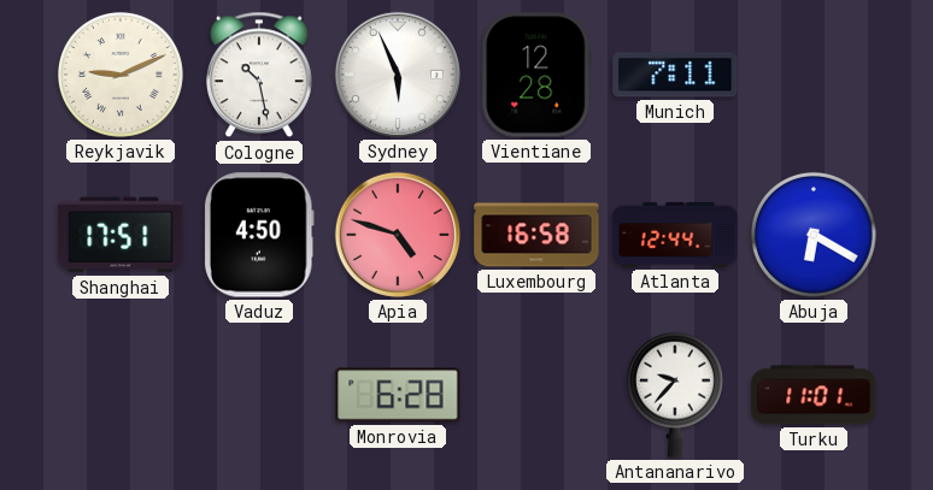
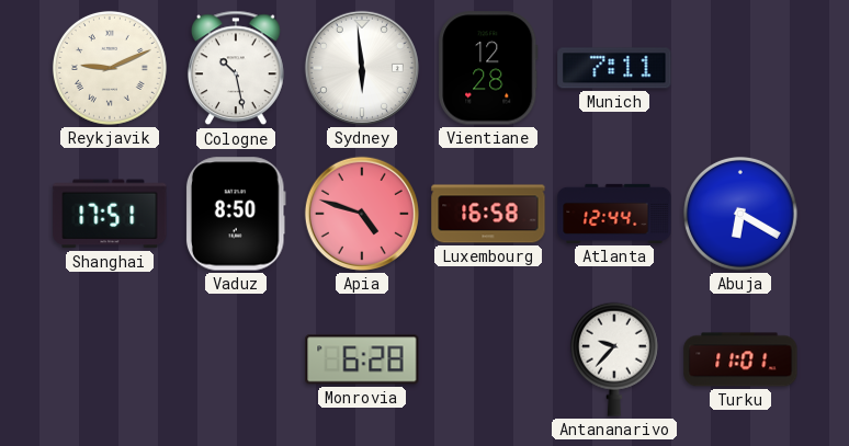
Sydney: 5:56 -> 5:59
Vaduz: 4:50 -> 8:50
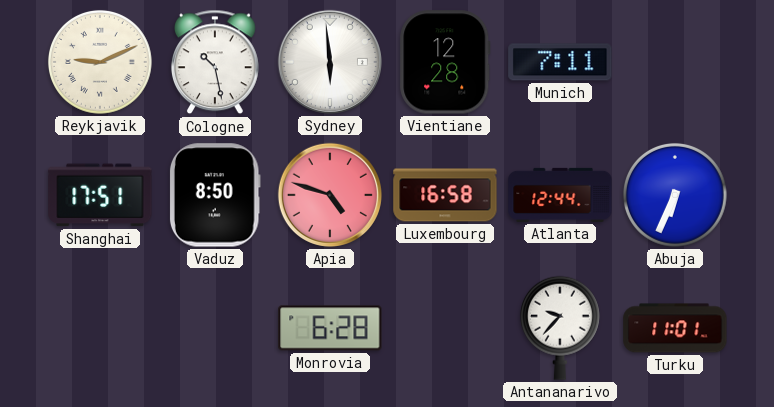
Abuja: 6:20 -> 6:34
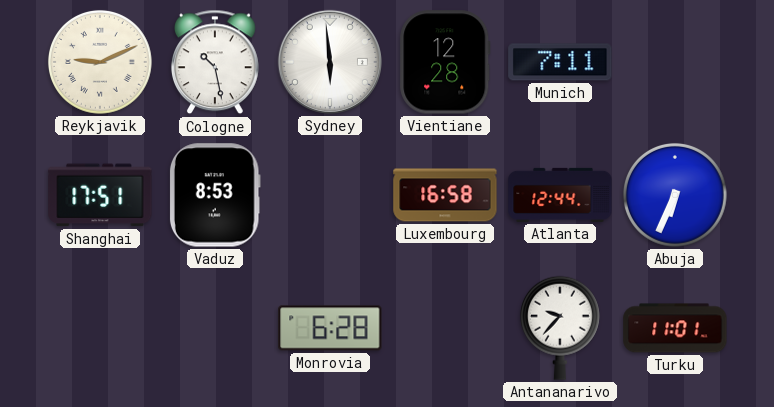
Vaduz: 8:50 -> 8:53
Apia: 4:48 -> none
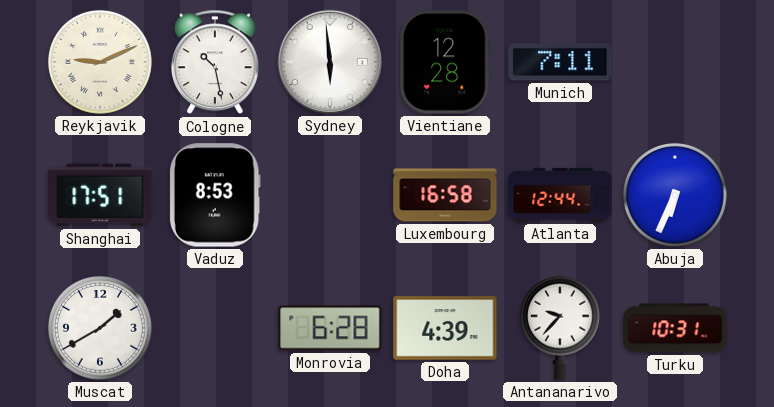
Muscat: none -> 1:40
Doha: none -> 4:39
Turku: 11:01 -> 10:31
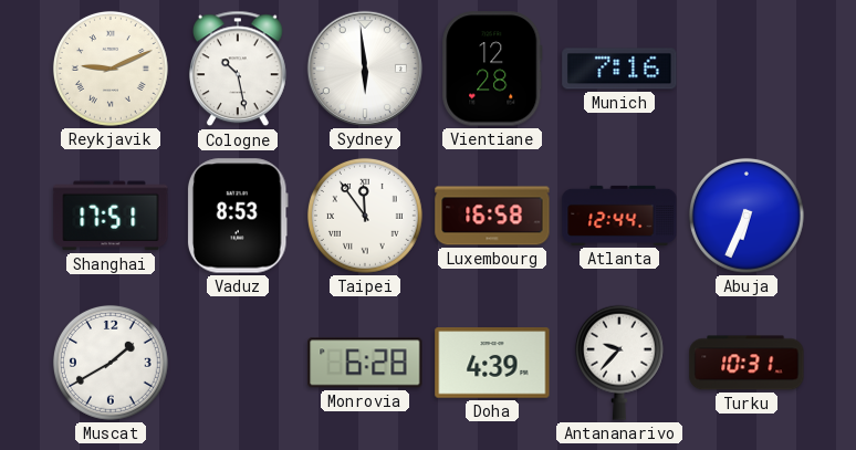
Munich: 7:11 -> 7:16
Taipei: none -> 11:54
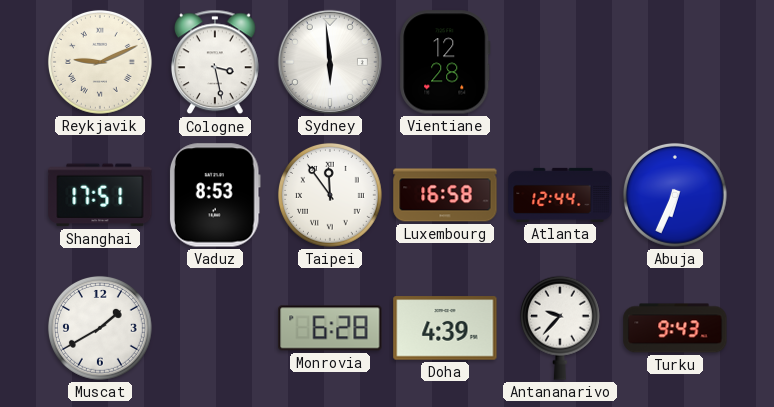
Cologne: 10:28 -> 3:28
Munich: 7:16 -> none
Turku: 10:31 -> 9:43
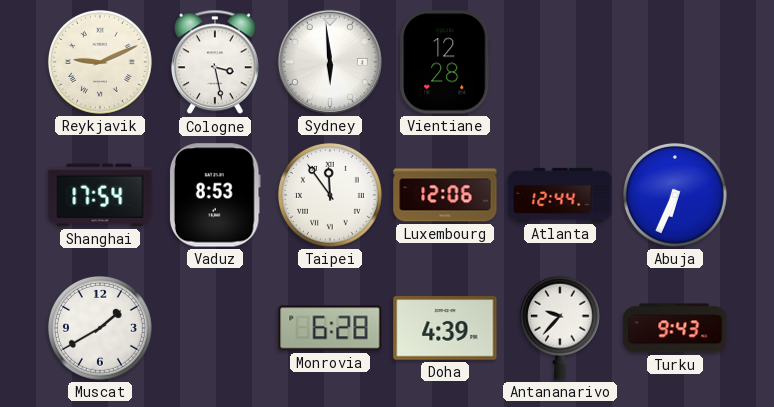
Shanghai: 17:51 -> 17:54
Luxembourg: 16:58 -> 12:06
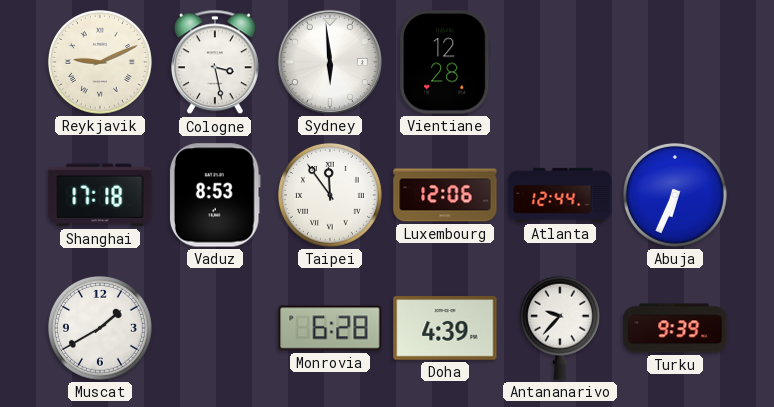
Shanghai: 17:54 -> 17:18
Turku: 9:43 -> 9:39
